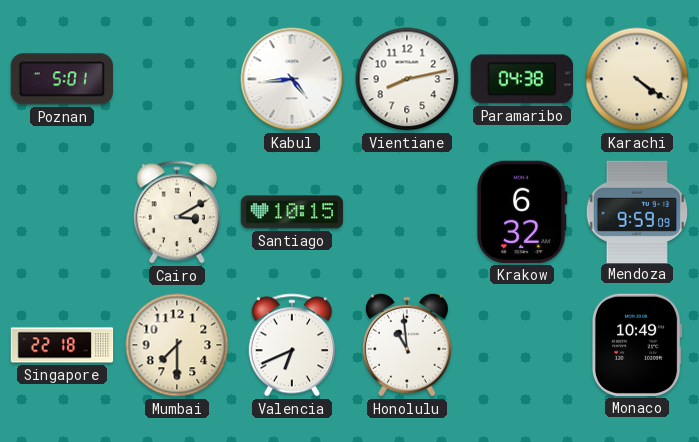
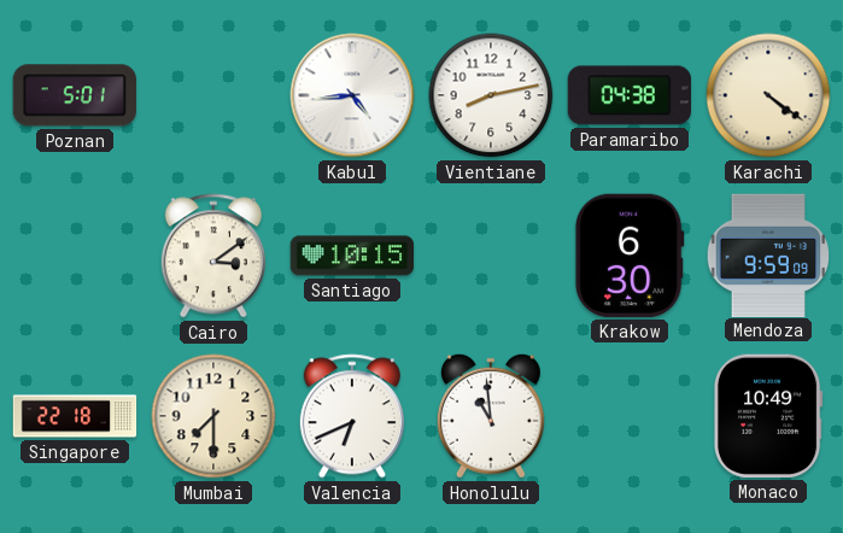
Cairo: 3:10 -> 3:09
Krakow: 6:32 -> 6:30
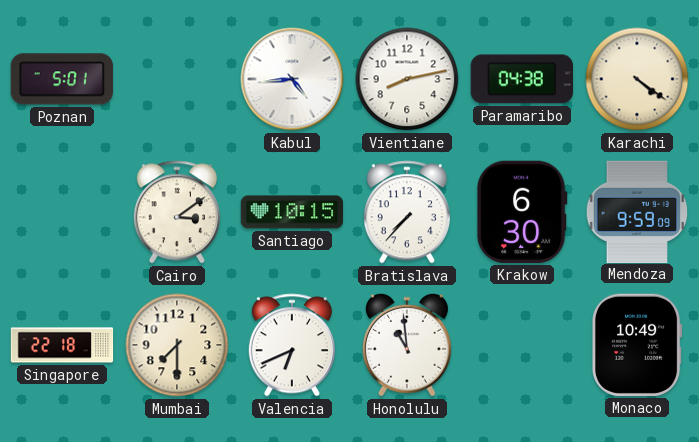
Bratislava: none -> 7:37
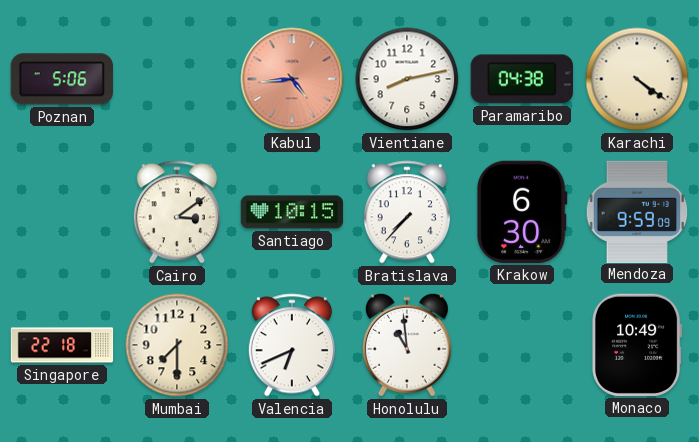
Poznan: 5:01 -> 5:06
Kabul dial: white -> salmon
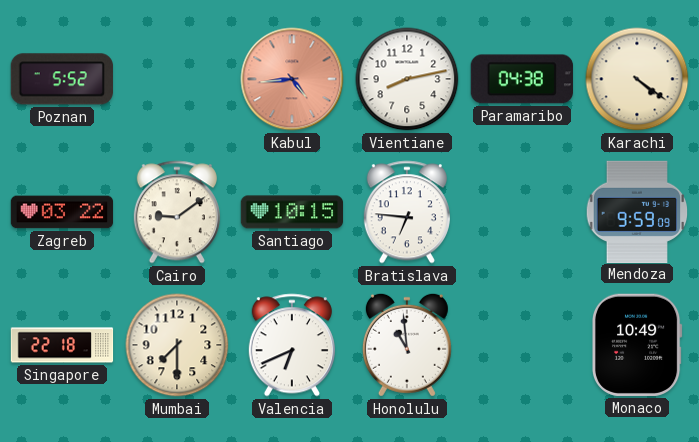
Poznan: 5:06 -> 5:52
Zagreb: none -> 03:22
Cairo: 3:09 -> 9:09
Bratislava: 7:37 -> 6:46
Krakow: 6:30 -> none
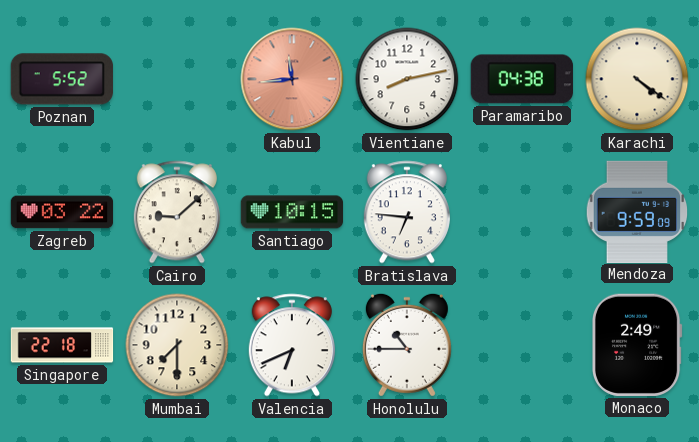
Kabul: 4:44 -> 11:44
Cairo: 9:09 -> 9:08
Honolulu: 10:59 -> 10:45
Monaco: 10:49 -> 2:49
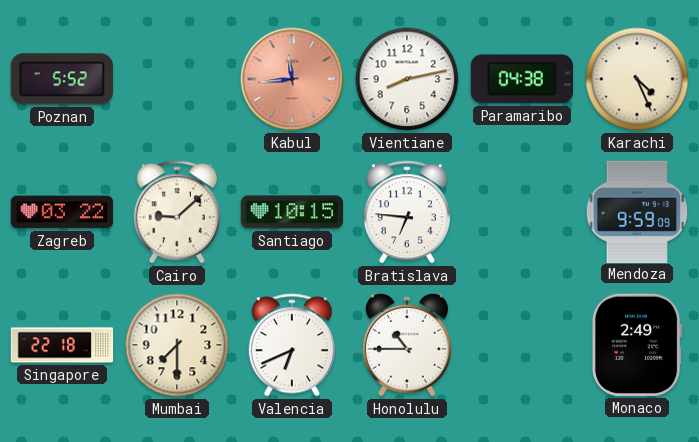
Karachi: 4:21 -> 4:26
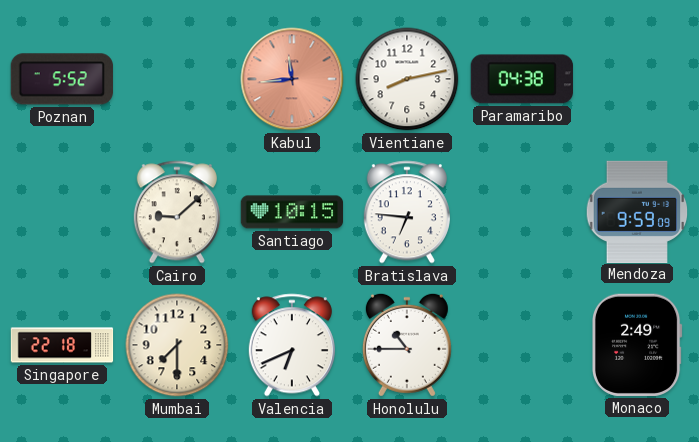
Karachi: 4:26 -> none
Zagreb: 03:22 -> none
